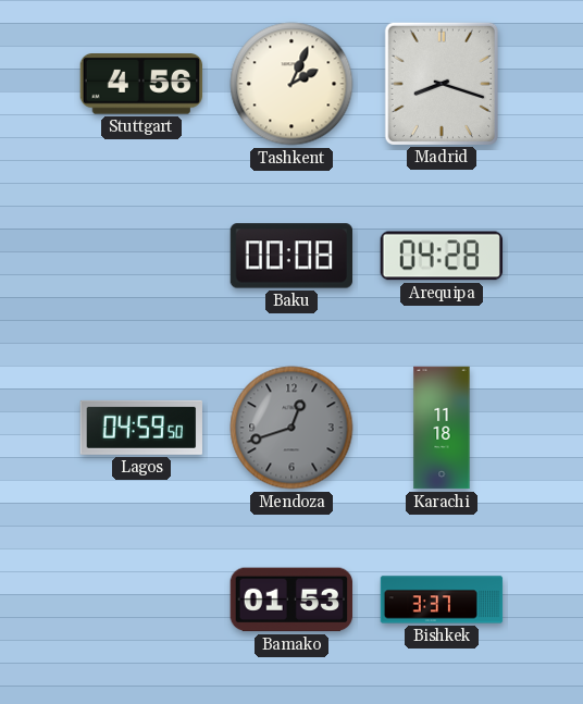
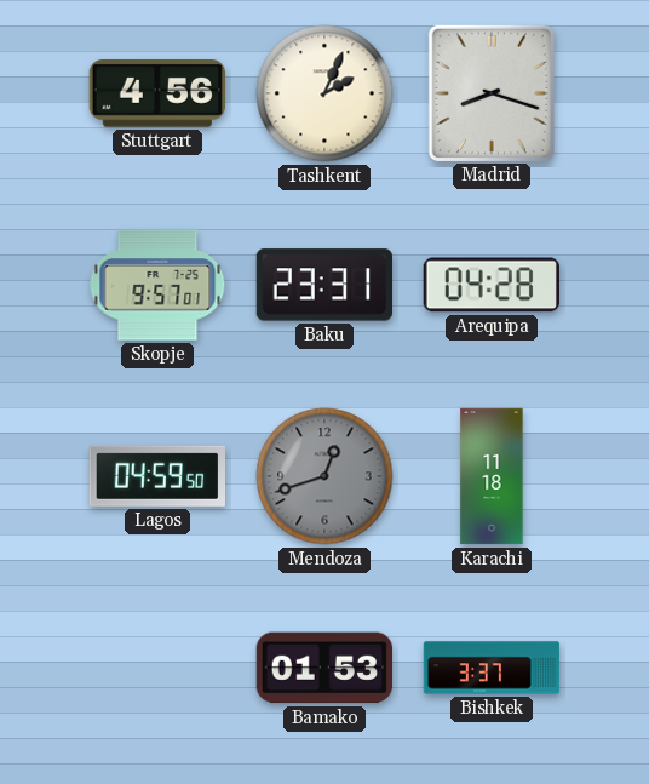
Skopje: none -> 9:57
Baku: 00:08 -> 23:31
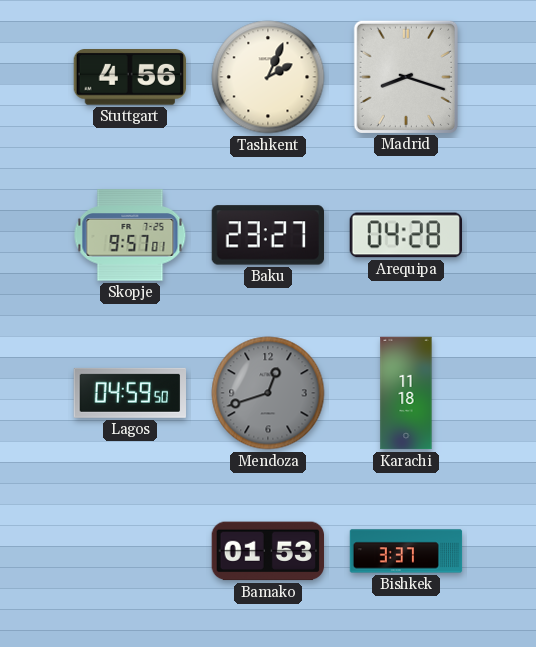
Baku: 23:31 -> 23:27
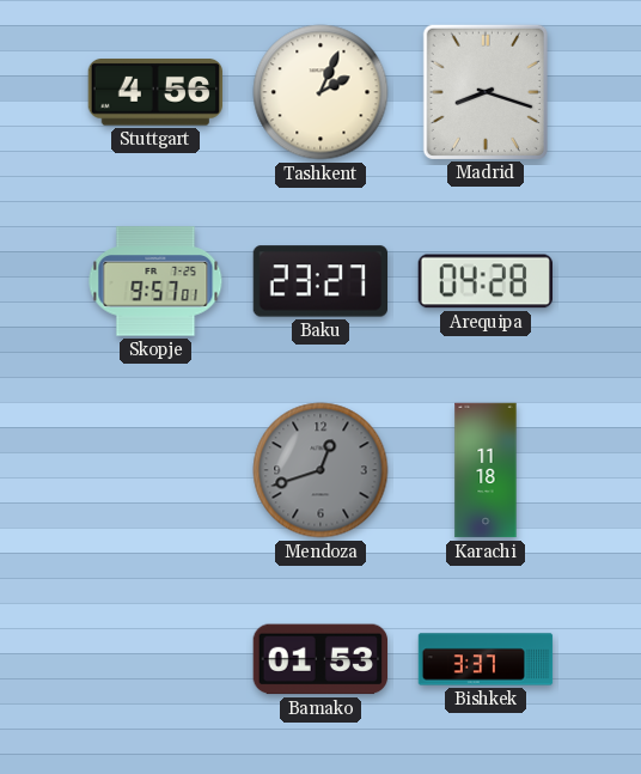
Lagos: 04:59 -> none
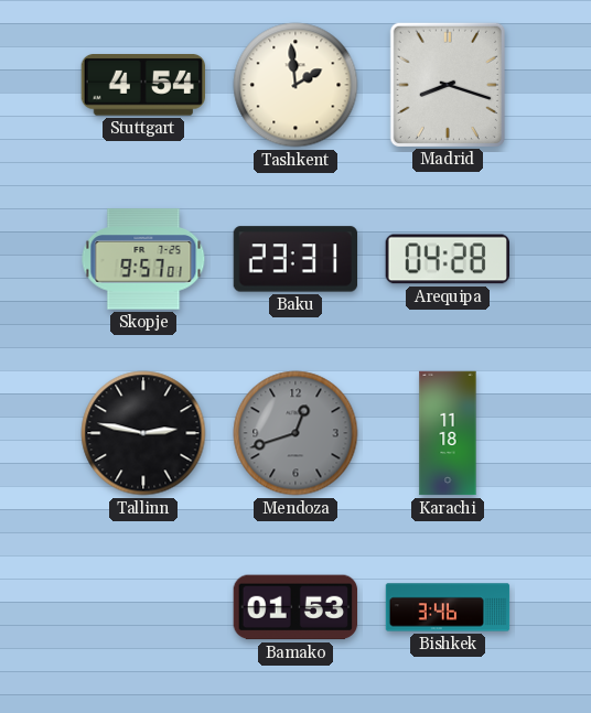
Stuttgart: 4:56 -> 4:54
Tashkent: 2:04 -> 1:59
Baku: 23:27 -> 23:31
Tallinn: none -> 2:47
Bishkek: 3:37 -> 3:46
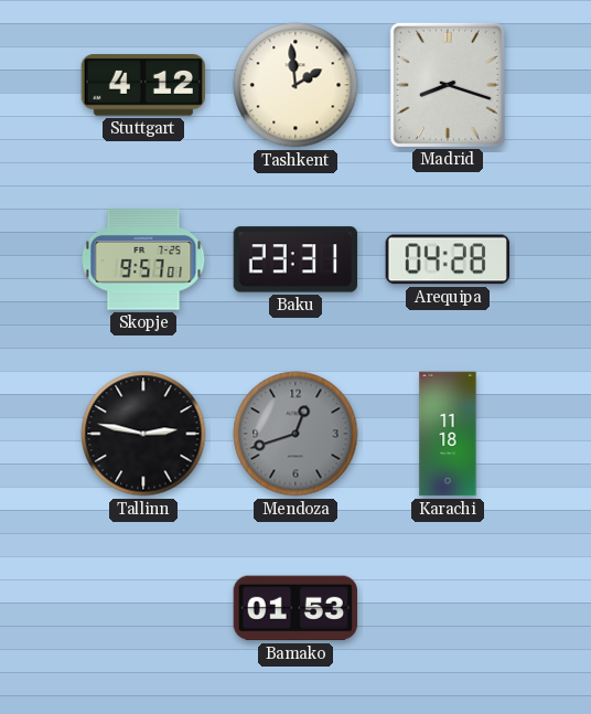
Stuttgart: 4:54 -> 4:12
Bishkek: 3:46 -> none
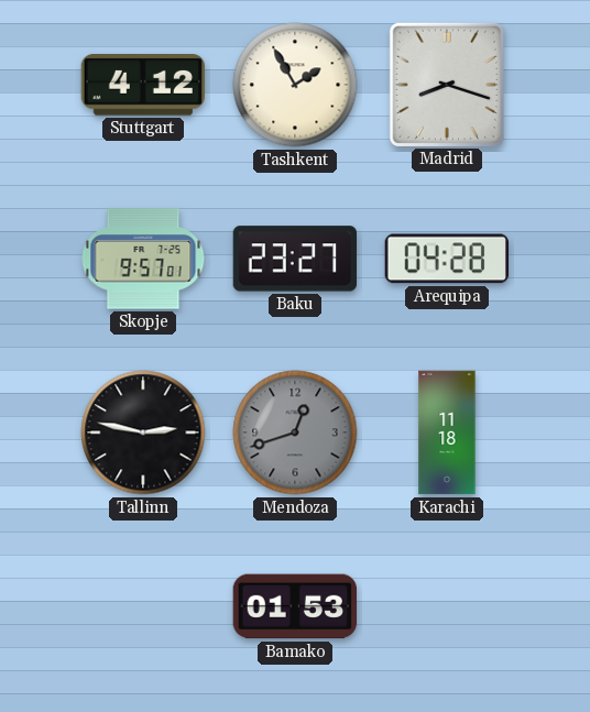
Tashkent: 1:59 -> 1:55
Baku: 23:31 -> 23:27
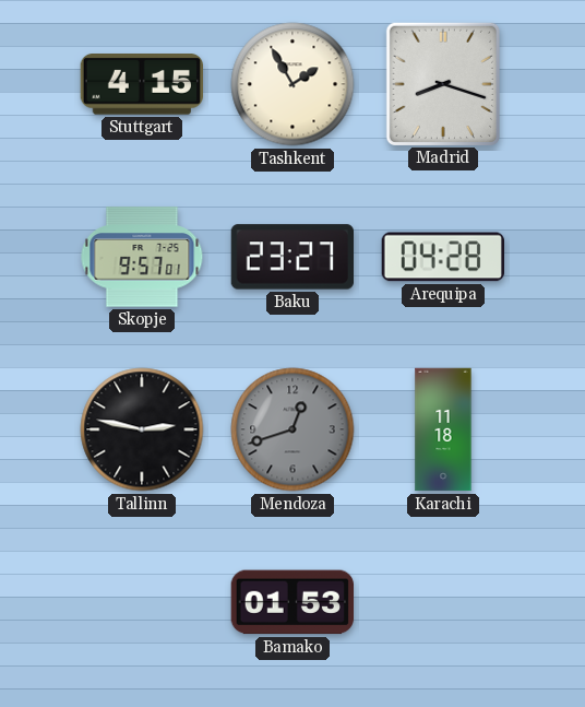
Stuttgart: 4:12 -> 4:15
